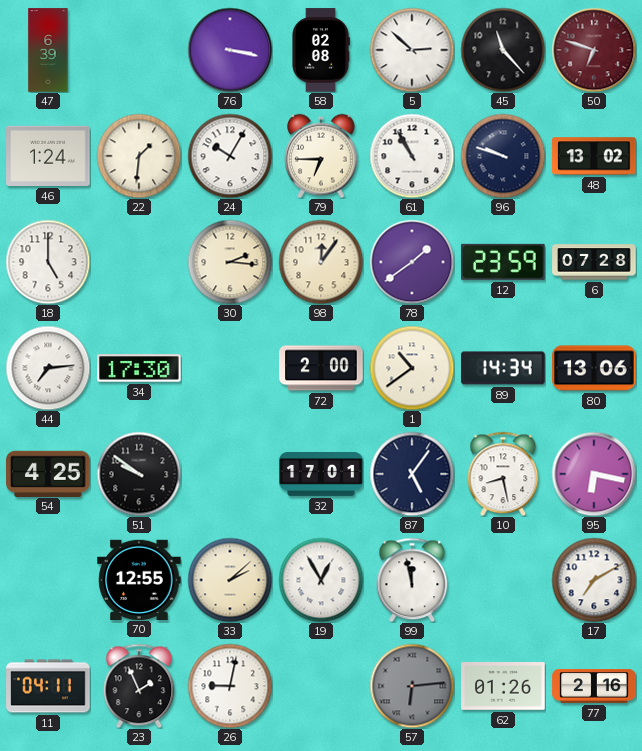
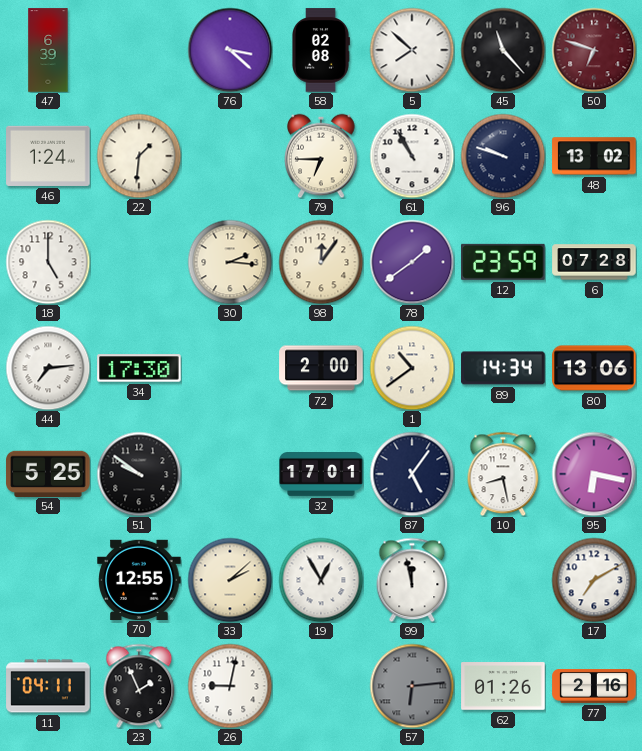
76: 3:17 -> 3:22
5: 2:52 -> 7:52
24: 10:05 -> none
54: 4:25 -> 5:25
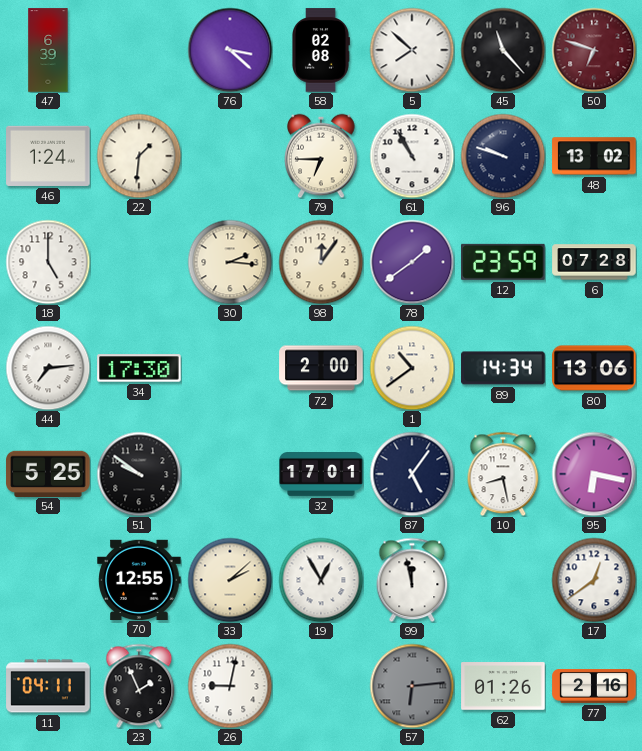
17: 7:10 -> 12:39
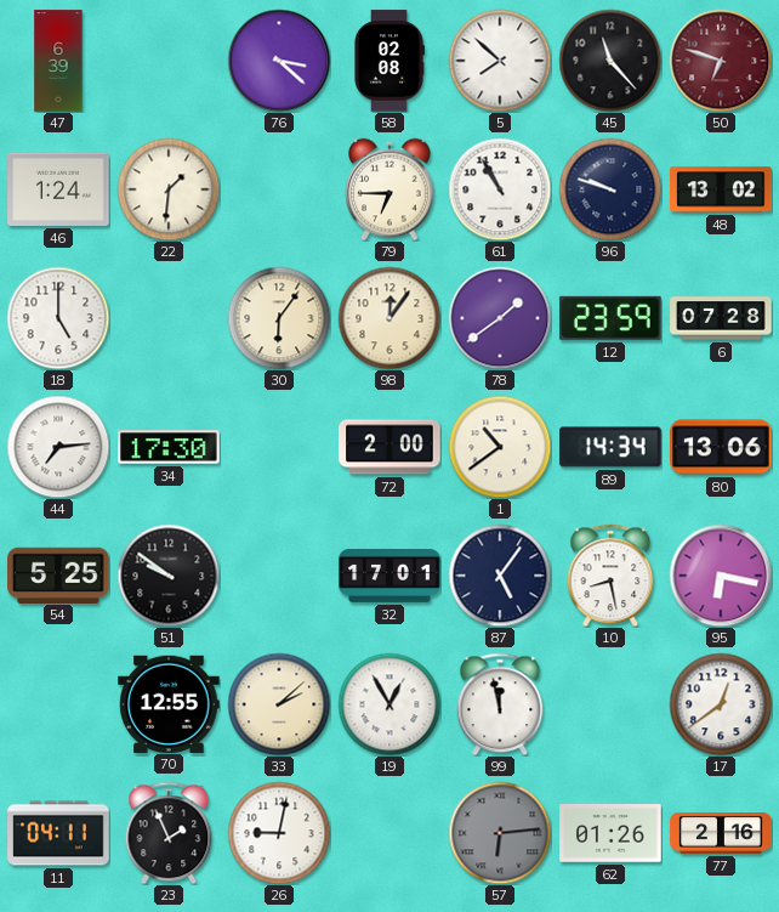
30: 2:16 -> 6:06
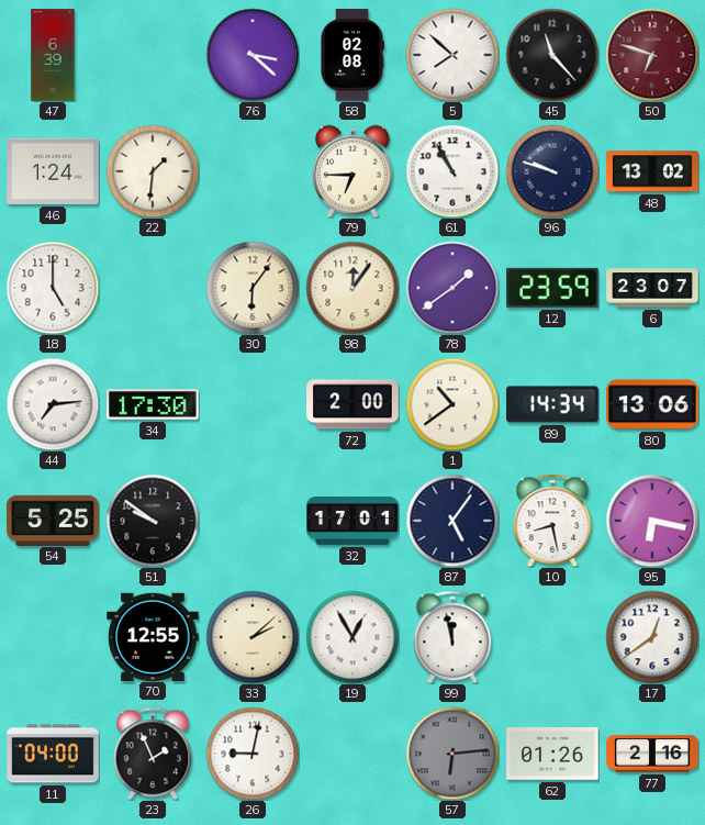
6: 07:28 -> 23:07
11: 04:11 -> 04:00
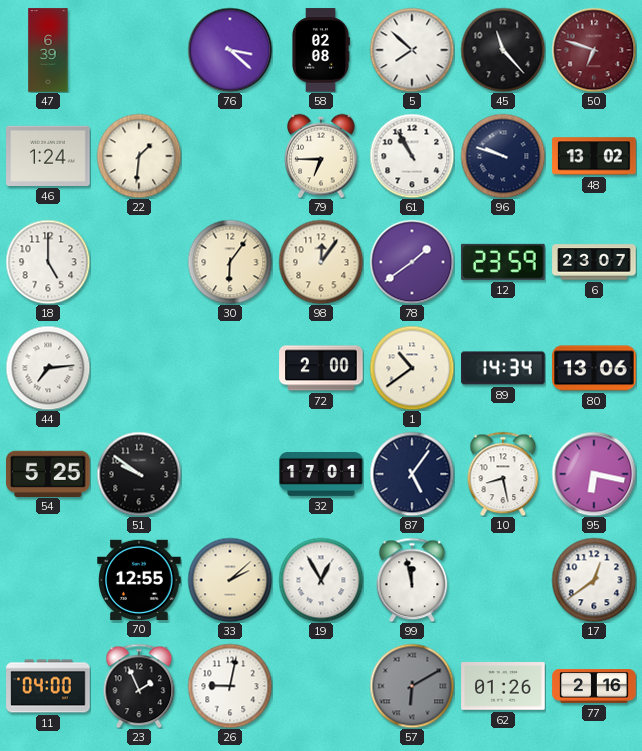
34: 17:30 -> none
57: 6:14 -> 6:10
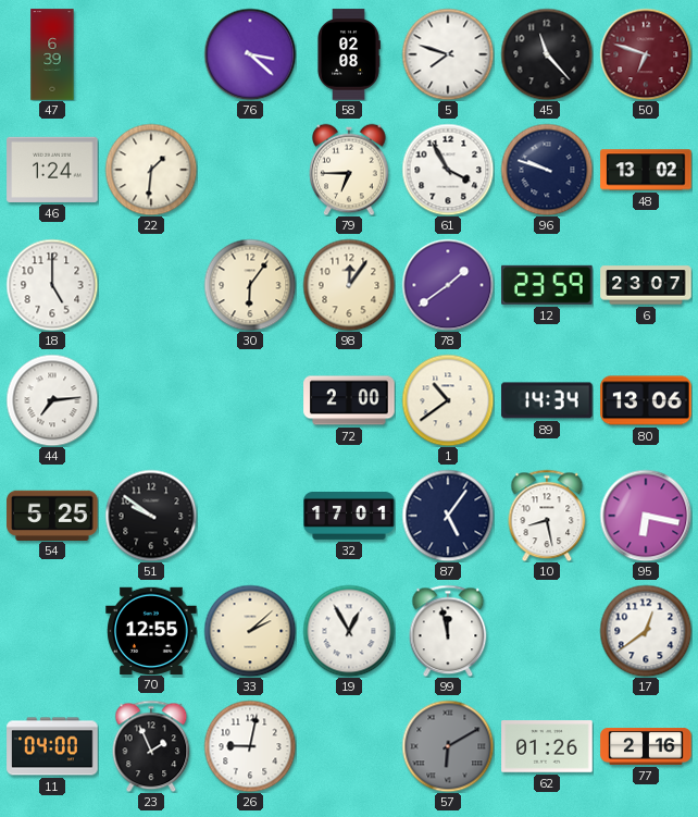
5: 7:52 -> 7:48
61: 10:55 -> 3:55
